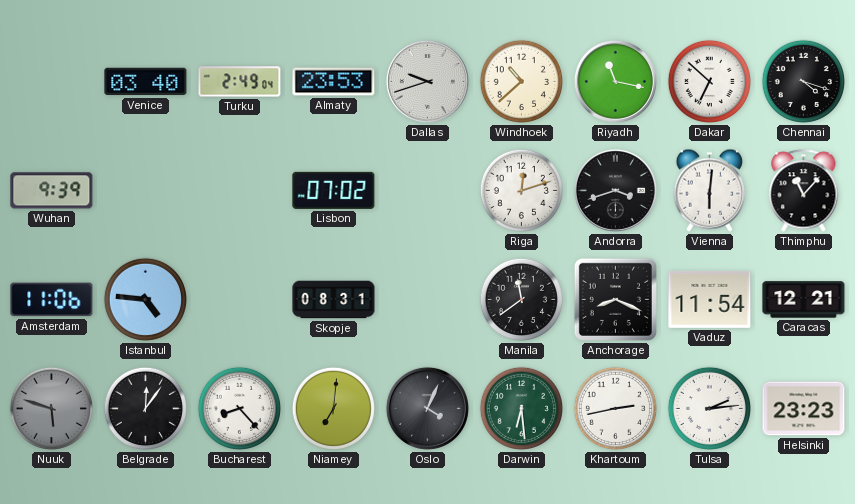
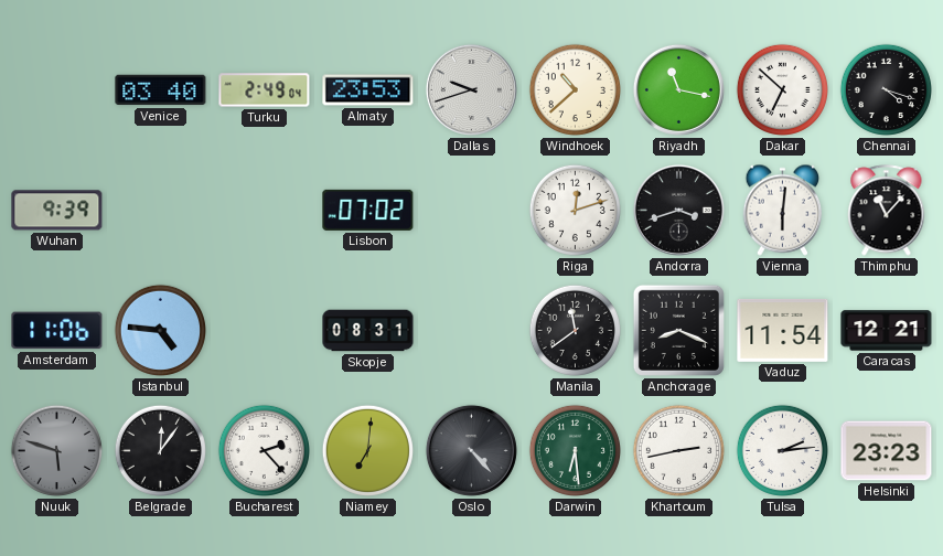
Bucharest: 8:23 -> 2:23
Oslo: 4:04 -> 4:23
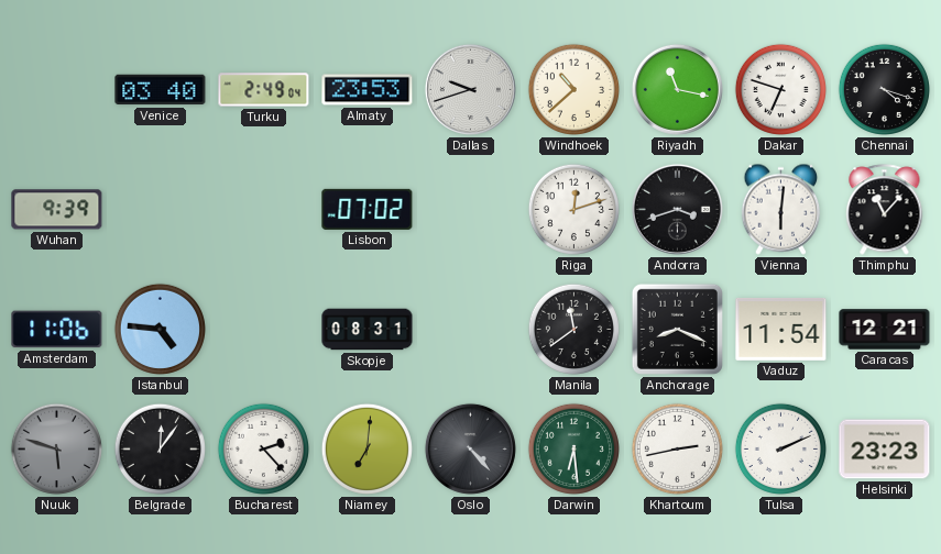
Dakar: 6:52 -> 6:48
Tulsa: 2:14 -> 2:11
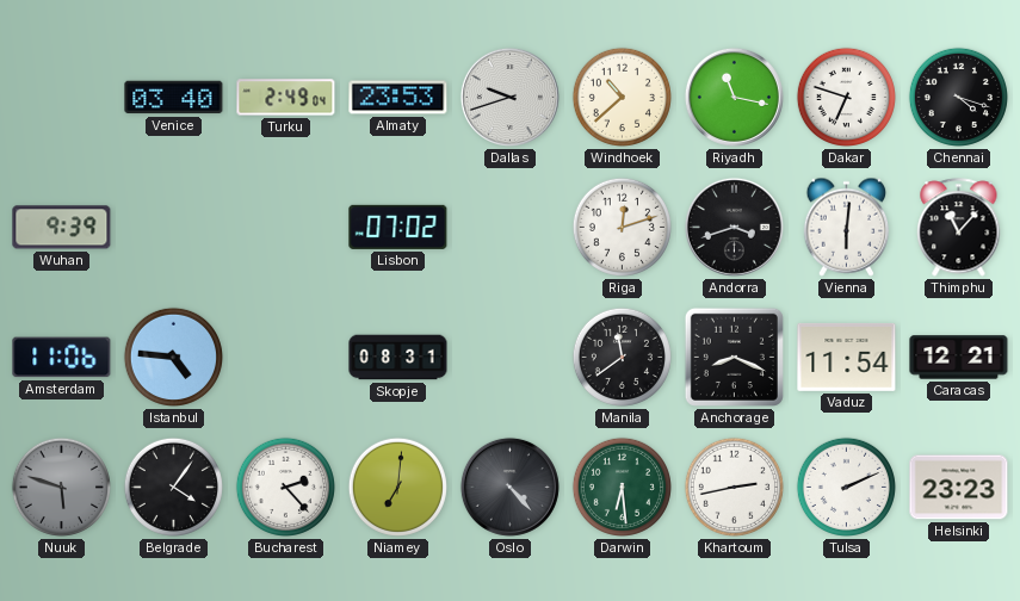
Belgrade: 12:06 -> 4:06
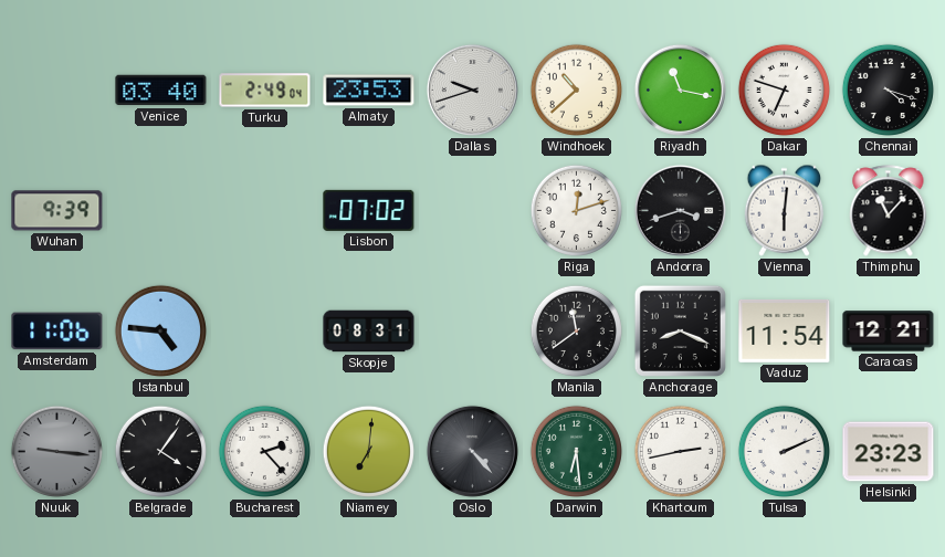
Nuuk: 5:48 -> 9:16
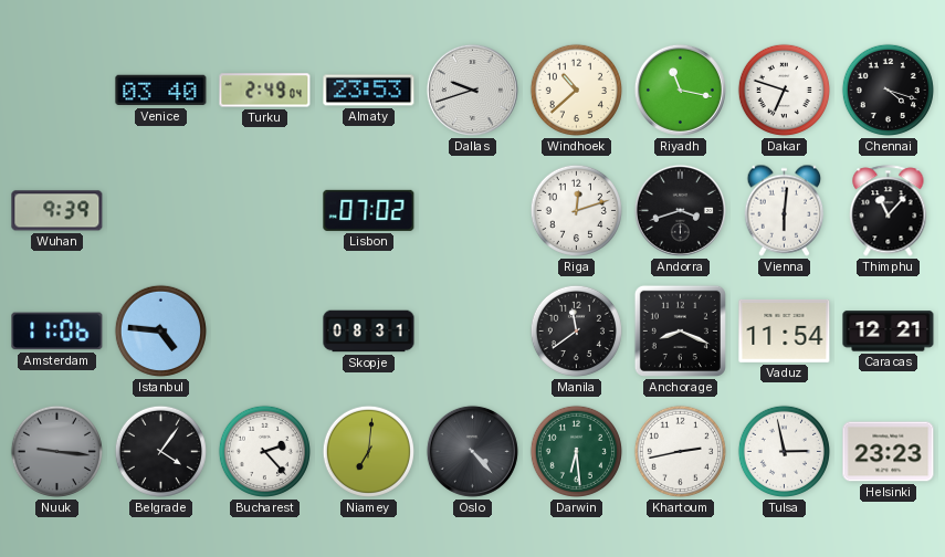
Tulsa: 2:11 -> 2:58
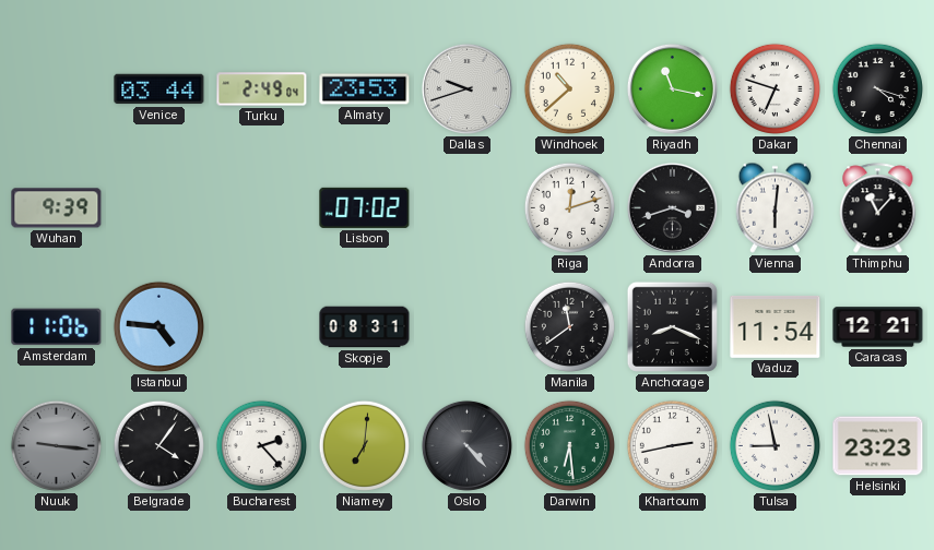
Venice: 03:40 -> 03:44
Tulsa: 2:58 -> 8:58
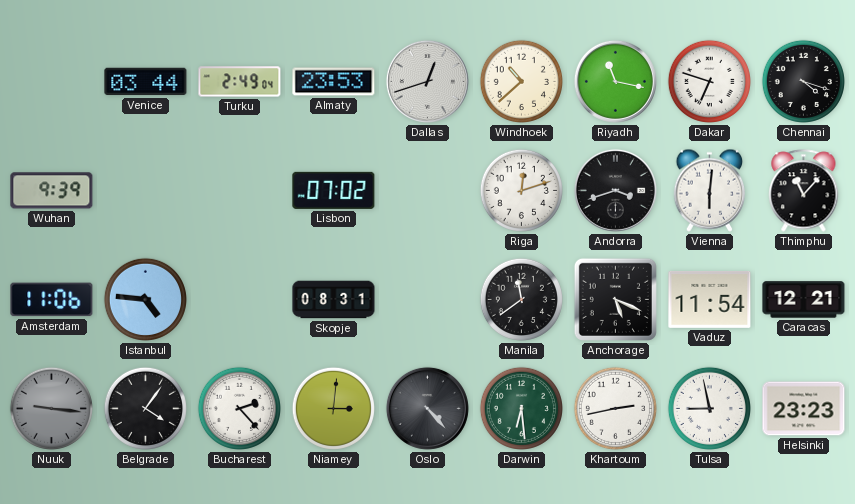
Dallas: 9:42 -> 12:42
Anchorage: 8:19 -> 5:19
Niamey: 7:01 -> 3:01
